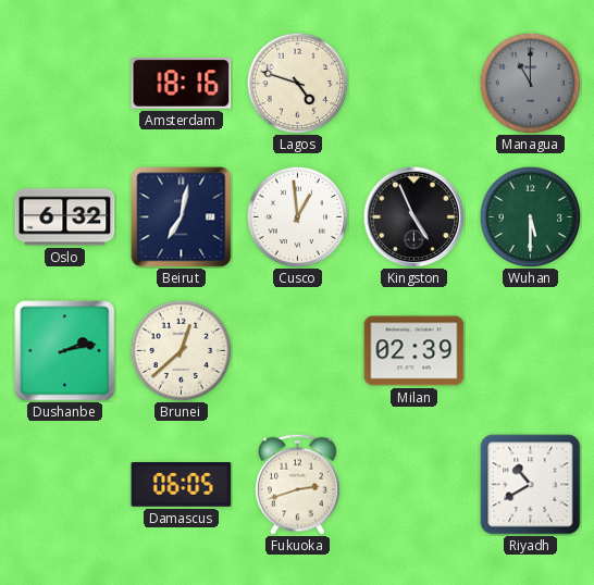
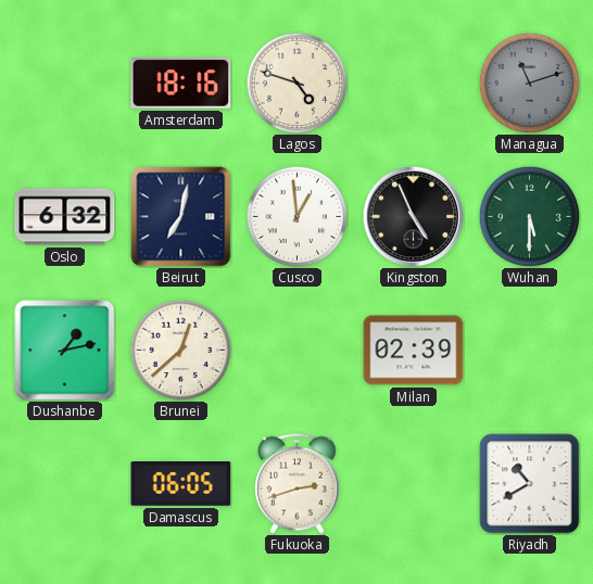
Managua: 11:00 -> 11:12
Dushanbe: 2:13 -> 1:13
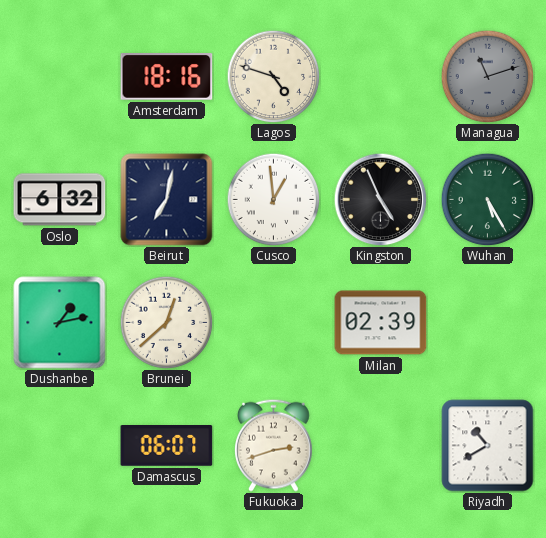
Wuhan: 5:30 -> 5:25
Damascus: 06:05 -> 06:07
